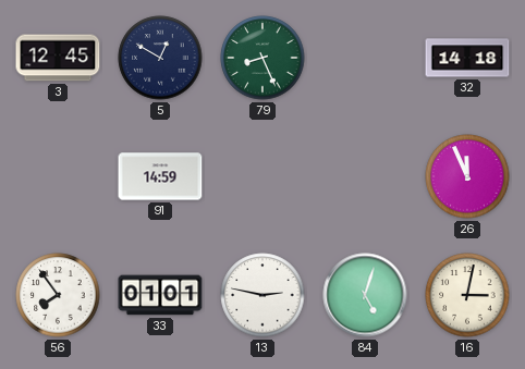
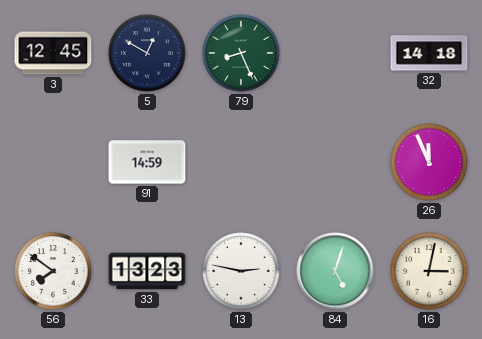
56: 7:54 -> 7:51
33: 01:01 -> 13:23
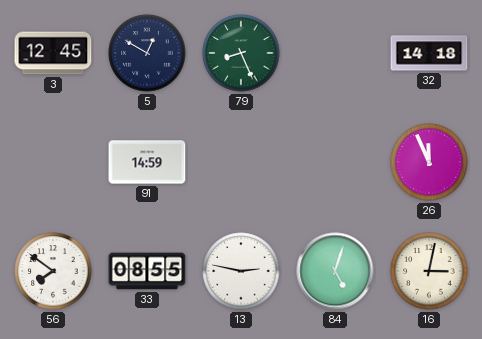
33: 13:23 -> 08:55
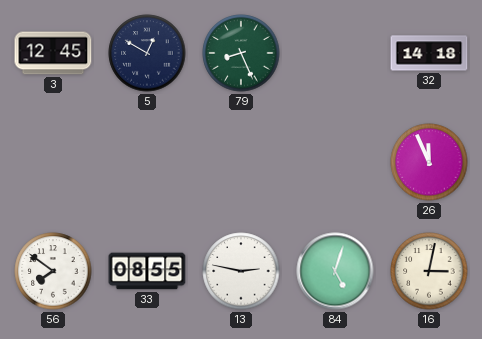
91: 14:59 -> none
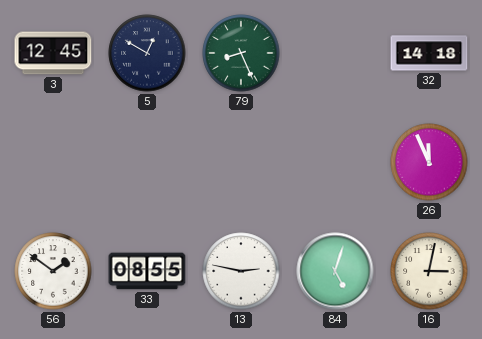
56: 7:51 -> 1:51
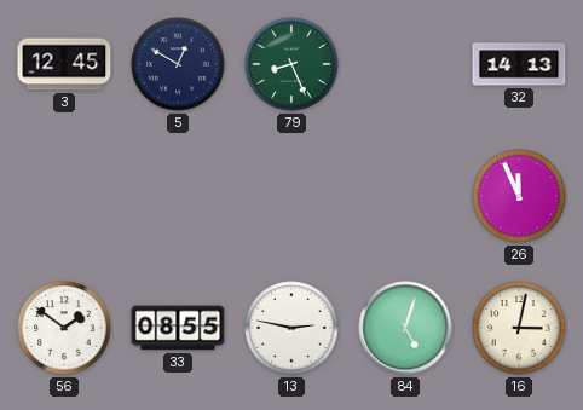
32: 14:18 -> 14:13
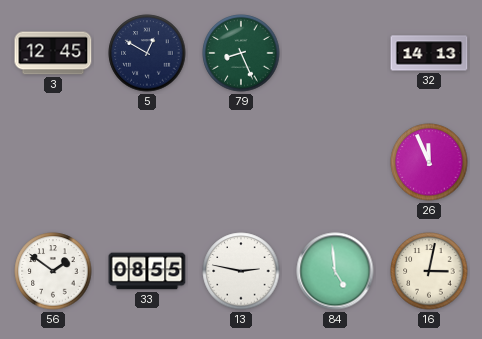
84: 5:03 -> 4:59
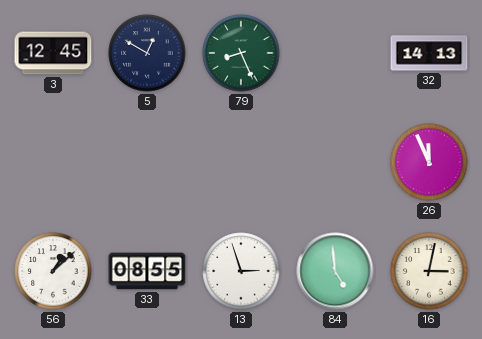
56: 1:51 -> 1:08
13: 2:47 -> 2:57
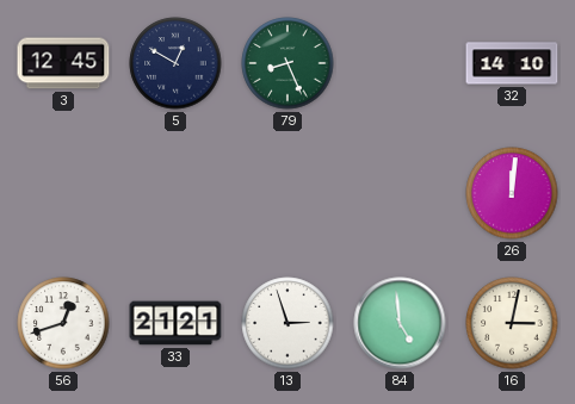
32: 14:13 -> 14:10
26: 11:56 -> 12:01
56: 1:08 -> 12:42
33: 08:55 -> 21:21
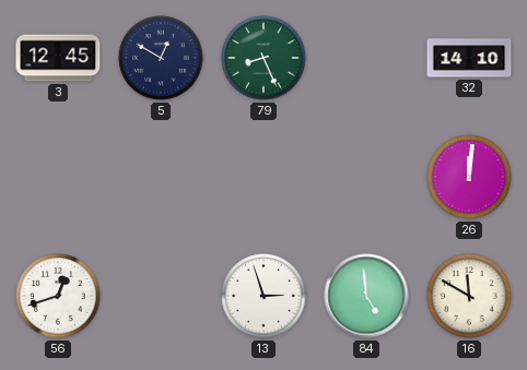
33: 21:21 -> none
16: 3:02 -> 11:50
